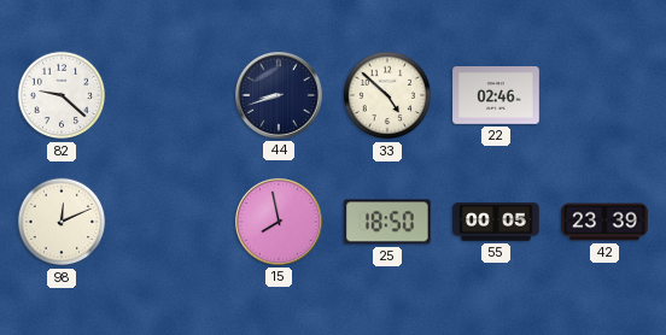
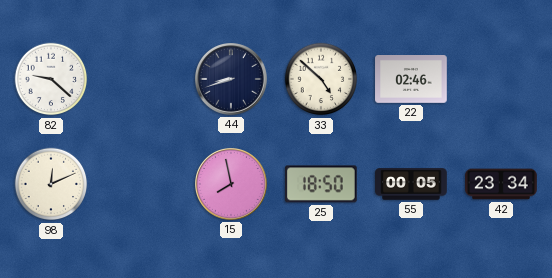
42: 23:39 -> 23:34
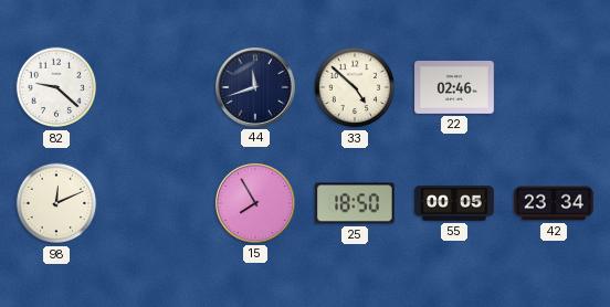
44: 8:42 -> 11:42
15: 7:58 -> 7:55
